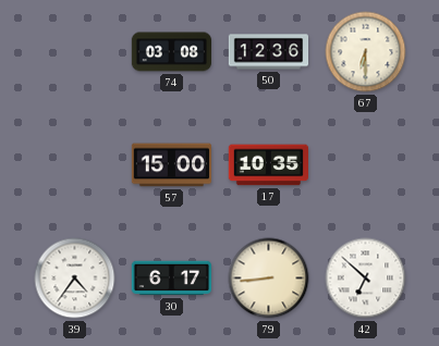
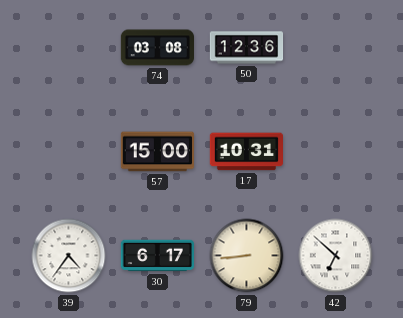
67: 6:30 -> none
17: 10:35 -> 10:31
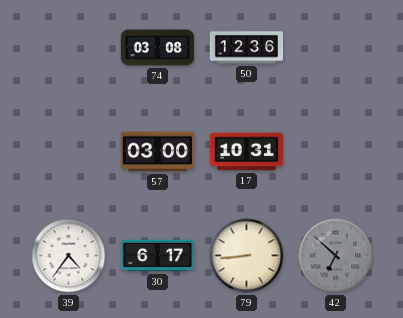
57: 15:00 -> 03:00
42 dial: white -> grey
